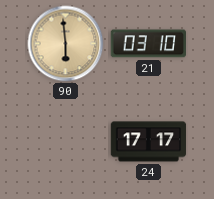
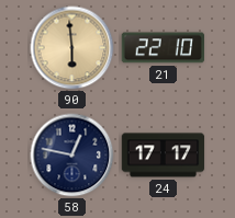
21: 03:10 -> 22:10
58: none -> 12:47
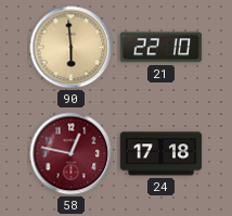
58 dial: navy -> burgundy
24: 17:17 -> 17:18
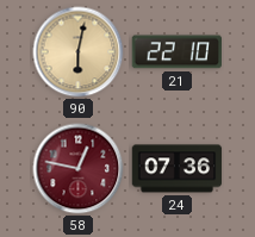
90: 5:59 -> 6:02
24: 17:18 -> 07:36
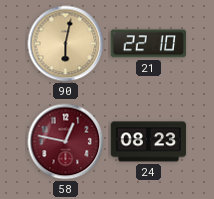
24: 07:36 -> 08:23
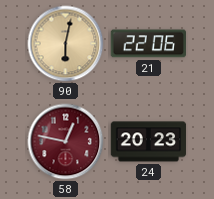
21: 22:10 -> 22:06
24: 08:23 -> 20:23
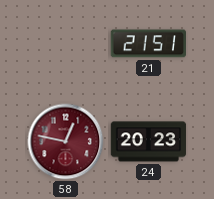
90: 6:02 -> none
21: 22:06 -> 21:51
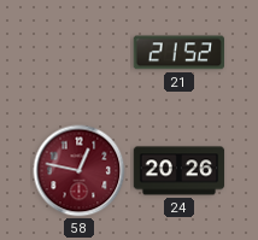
21: 21:51 -> 21:52
24: 20:23 -> 20:26
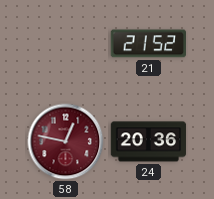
24: 20:26 -> 20:36
